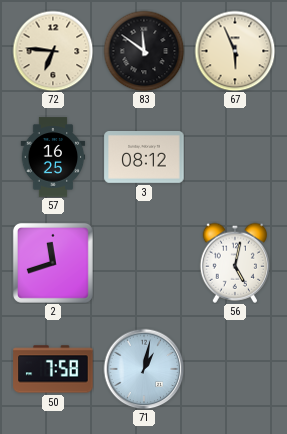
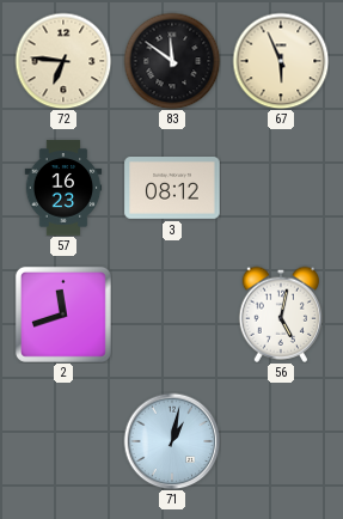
57: 16:25 -> 16:23
50: 7:58 -> none
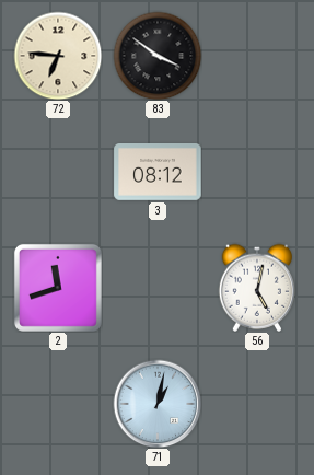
83: 11:51 -> 3:51
67: 5:56 -> none
57: 16:23 -> none
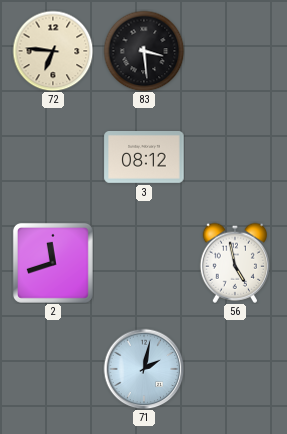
83: 3:51 -> 3:29
56: 5:02 -> 4:58
71: 1:02 -> 2:02
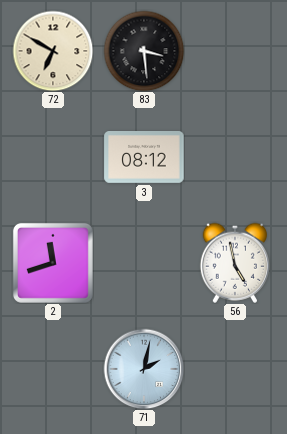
72: 6:46 -> 6:50
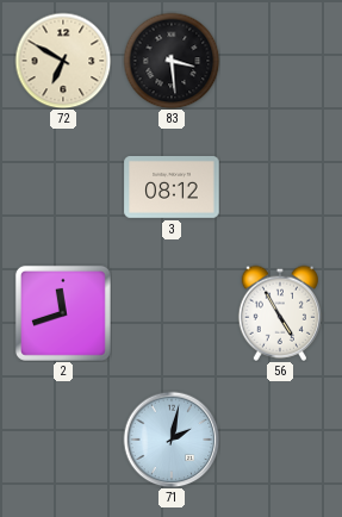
56: 4:58 -> 4:55
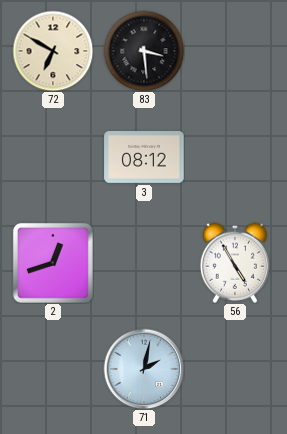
2: 11:42 -> 12:42
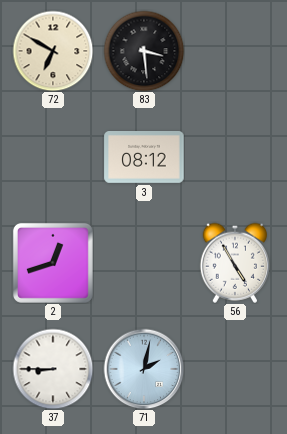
37: none -> 8:45
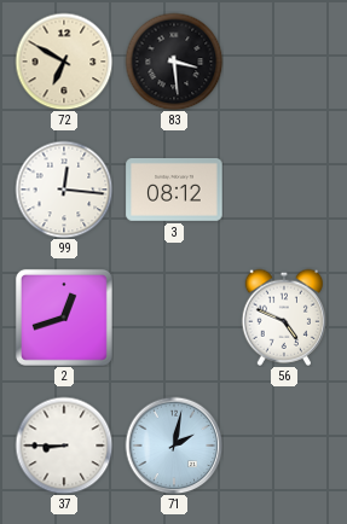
99: none -> 12:16
56: 4:55 -> 4:49
